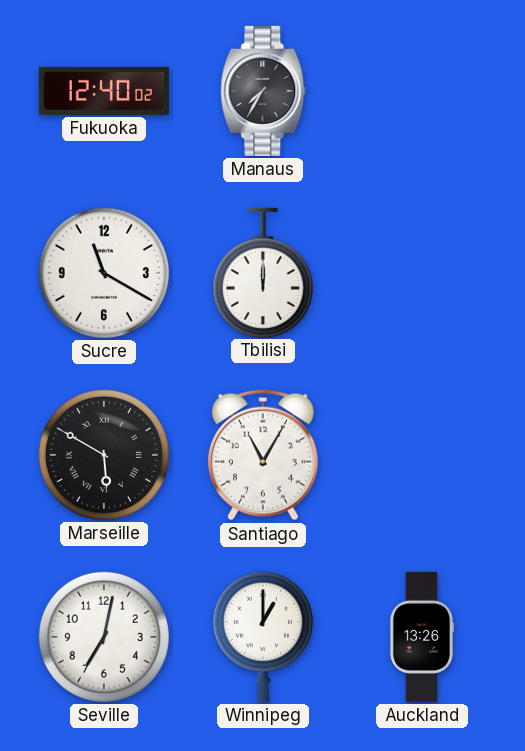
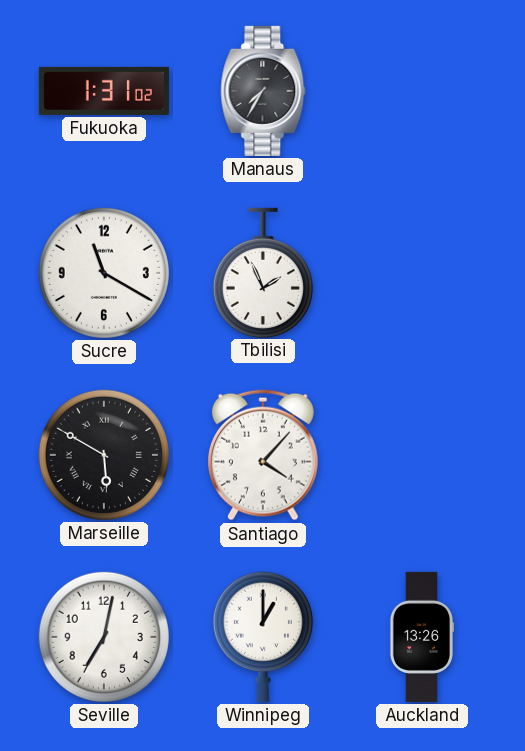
Fukuoka: 12:40 -> 1:31
Tbilisi: 12:00 -> 1:56
Santiago: 11:05 -> 4:07
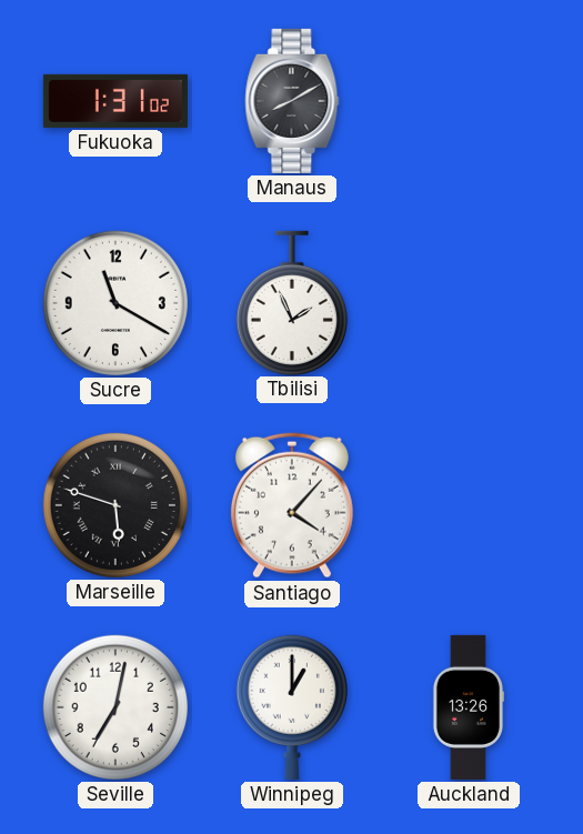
Manaus: 7:35 -> 8:10
Marseille: 5:50 -> 5:48
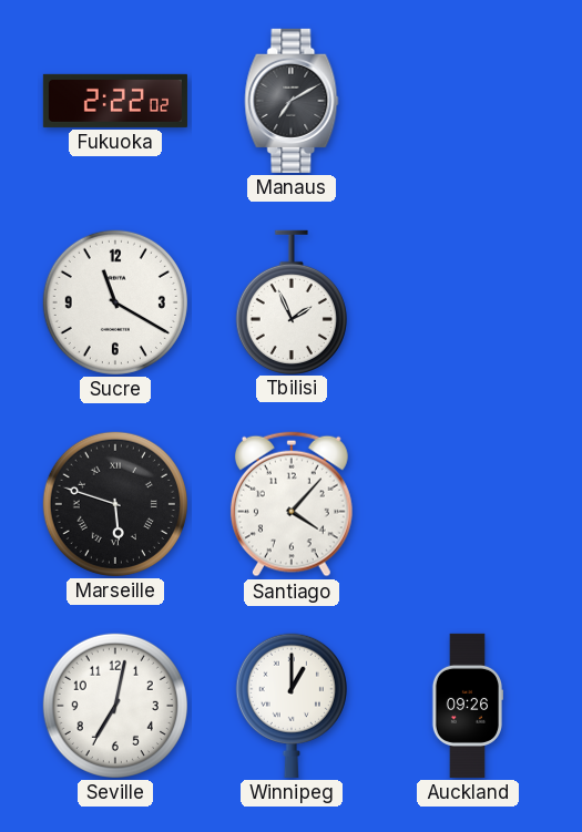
Fukuoka: 1:31 -> 2:22
Manaus: 8:10 -> 7:10
Auckland: 13:26 -> 09:26
